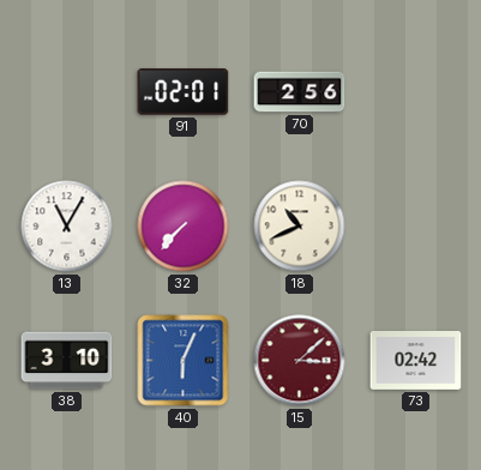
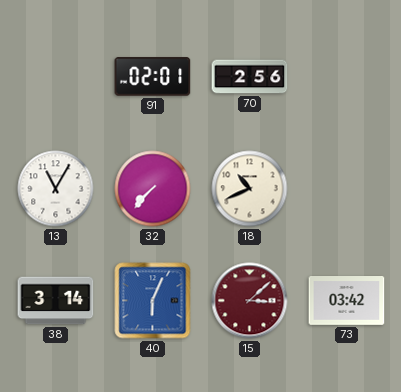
38: 3:10 -> 3:14
73: 02:42 -> 03:42
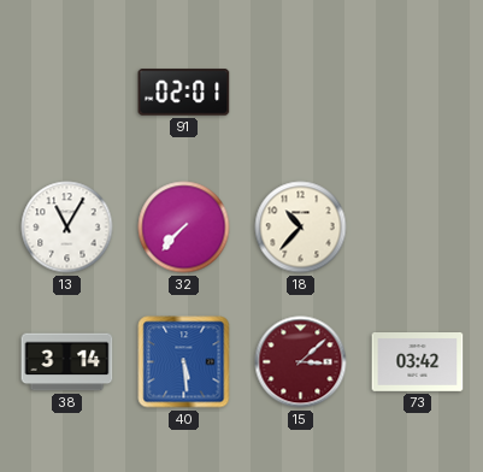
70: 2:56 -> none
18: 10:41 -> 10:37
40: 6:04 -> 5:29
